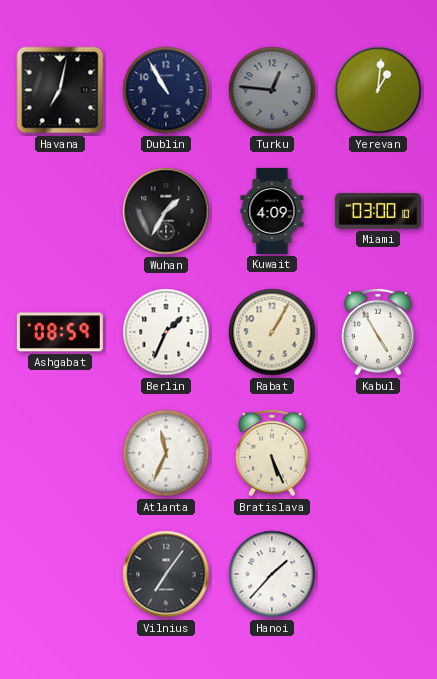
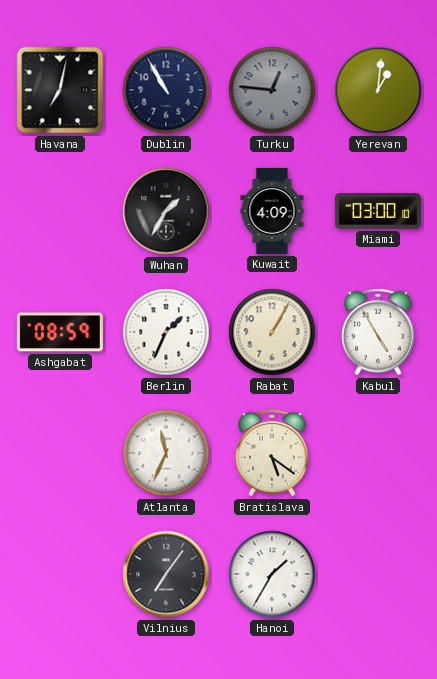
Bratislava: 5:26 -> 5:21
Hanoi: 1:37 -> 1:35
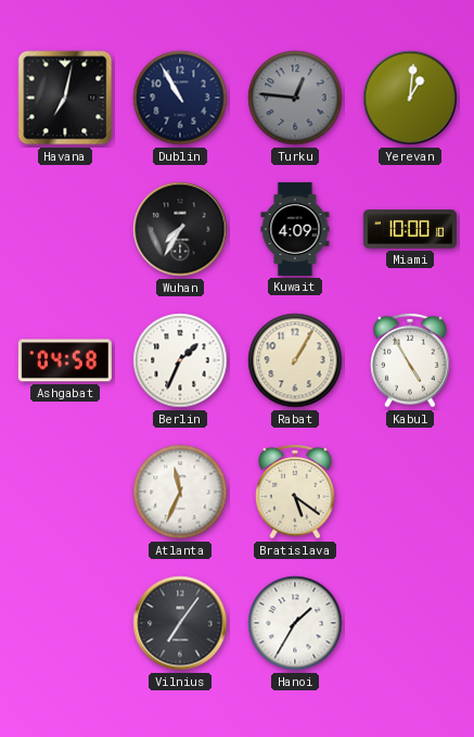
Wuhan: 1:35 -> 7:35
Miami: 03:00 -> 10:00
Ashgabat: 08:59 -> 04:58
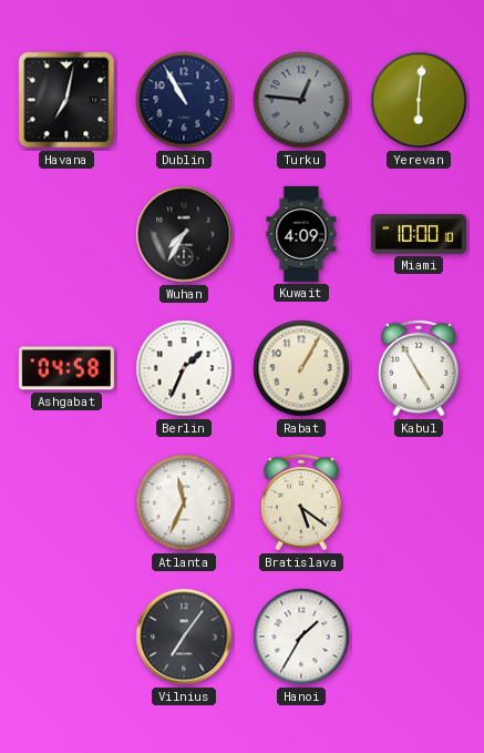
Yerevan: 1:01 -> 6:01
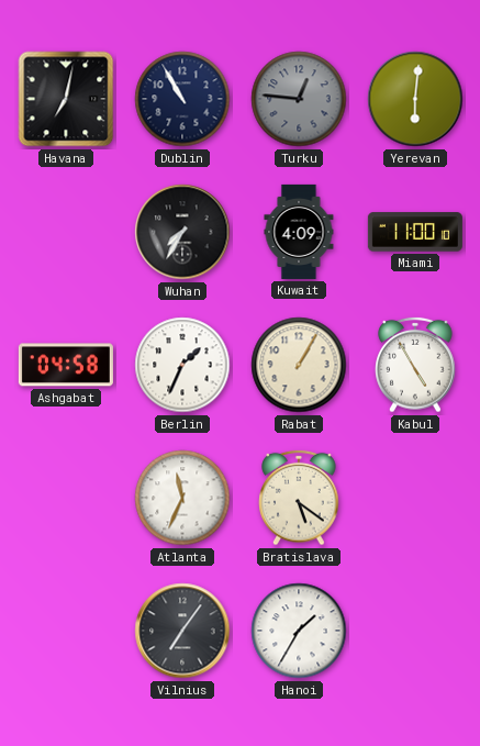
Miami: 10:00 -> 11:00
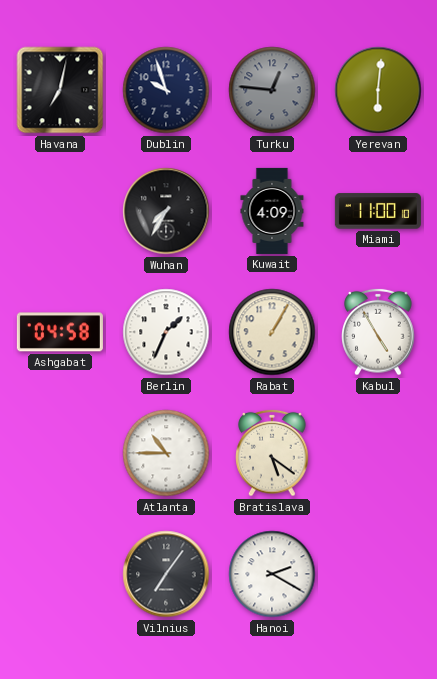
Dublin: 10:55 -> 9:57
Atlanta: 11:34 -> 10:45
Hanoi: 1:35 -> 2:20
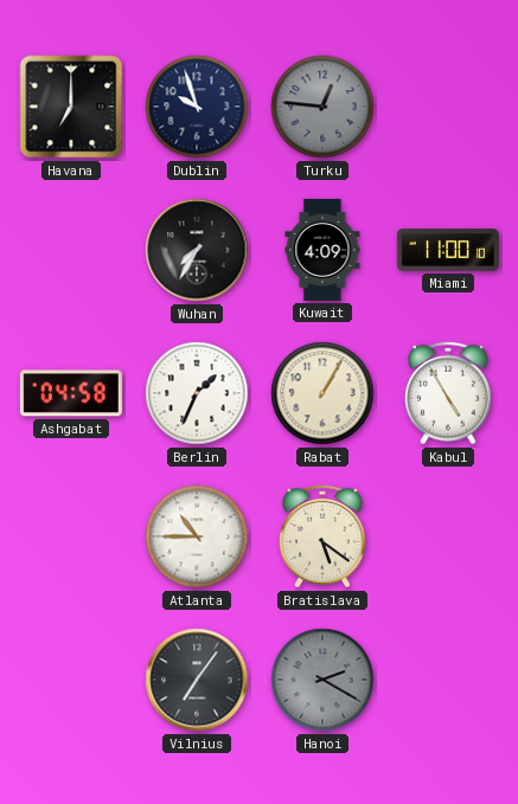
Havana: 7:02 -> 7:00
Yerevan: 6:01 -> none
Hanoi dial: white -> grey
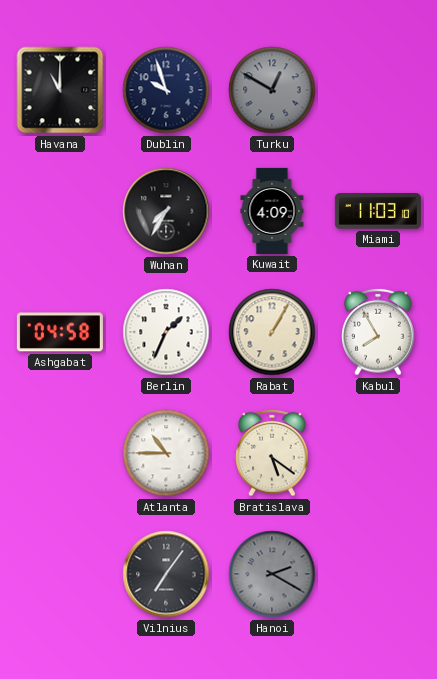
Havana: 7:00 -> 11:00
Turku: 12:46 -> 12:50
Miami: 11:00 -> 11:03
Kabul: 4:55 -> 7:55
